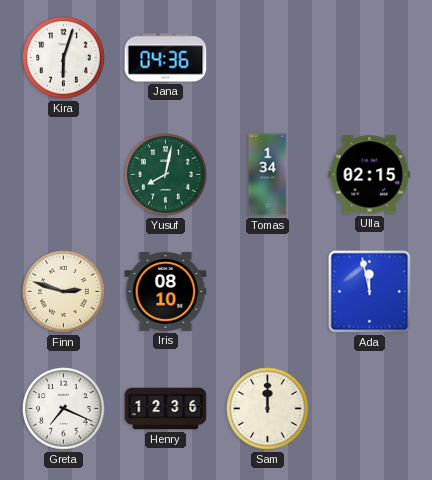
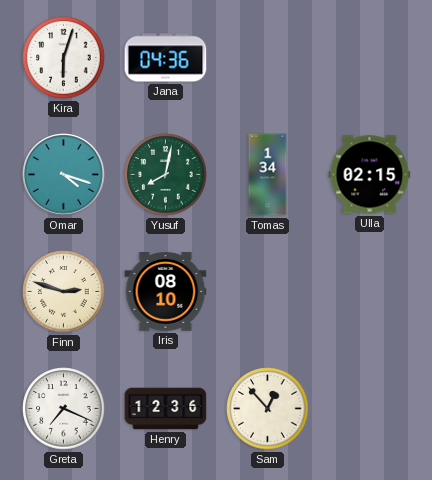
Omar: none -> 4:18
Ada: 11:58 -> none
Sam: 12:00 -> 12:53
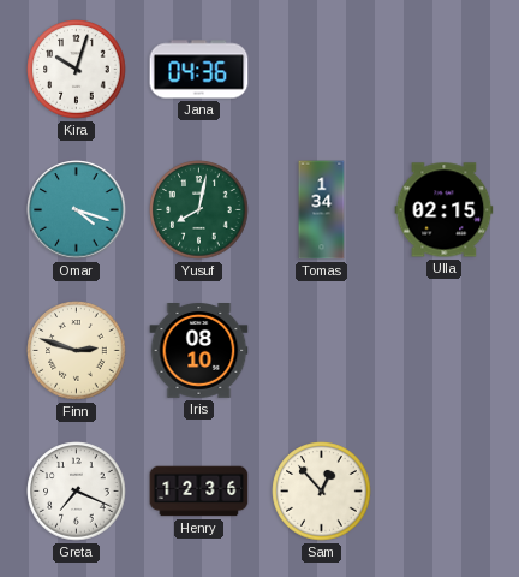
Kira: 6:03 -> 10:03
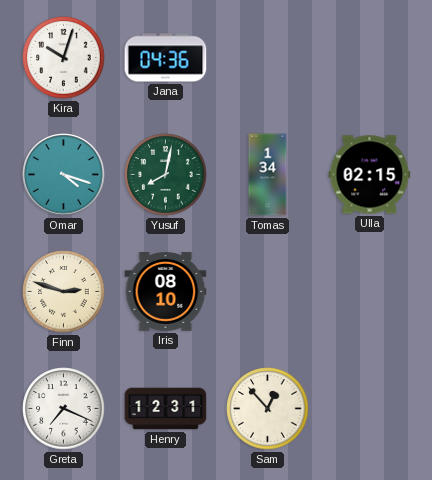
Henry: 12:36 -> 12:31
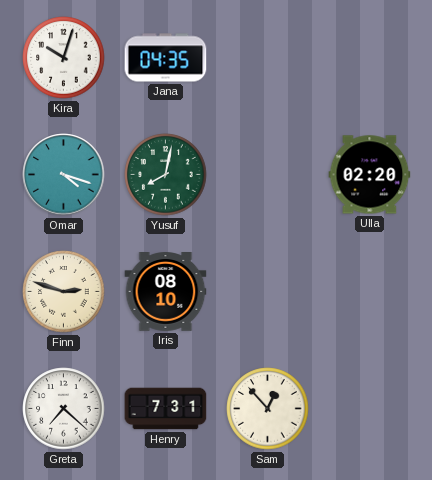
Jana: 04:36 -> 04:35
Tomas: 1:34 -> none
Ulla: 02:15 -> 02:20
Greta: 7:19 -> 7:22
Henry: 12:31 -> 7:31
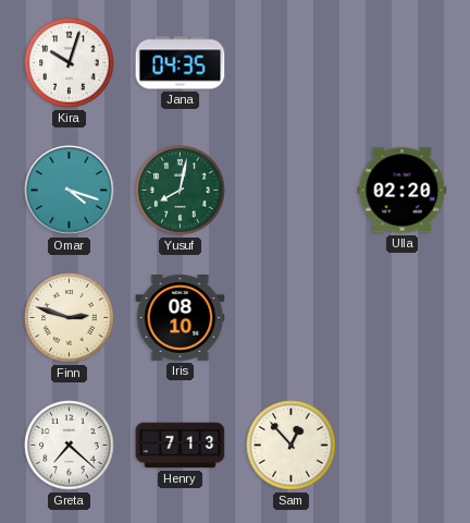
Henry: 7:31 -> 7:13
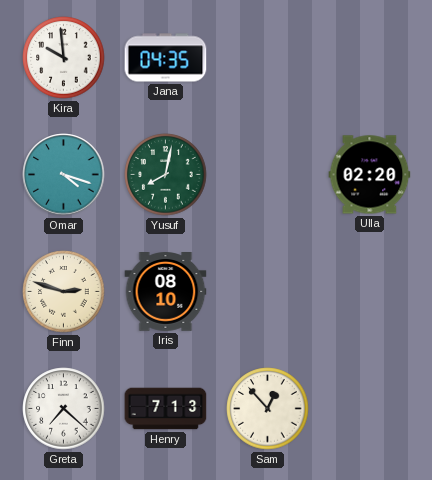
Kira: 10:03 -> 9:59
